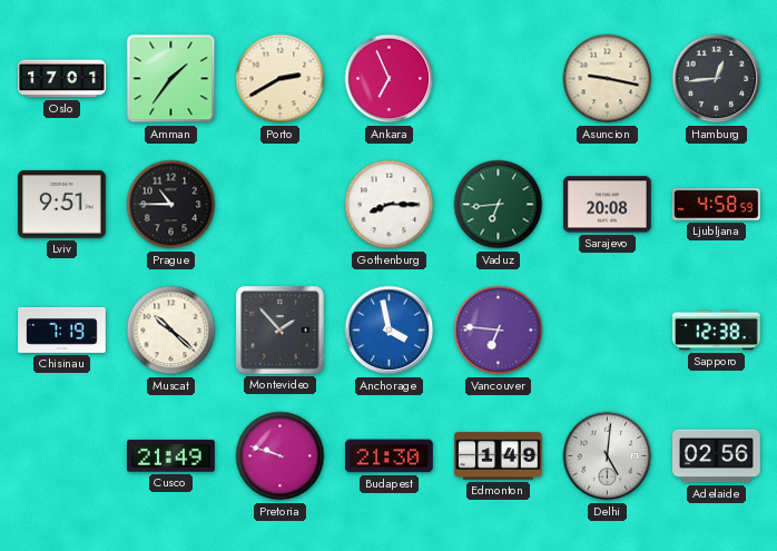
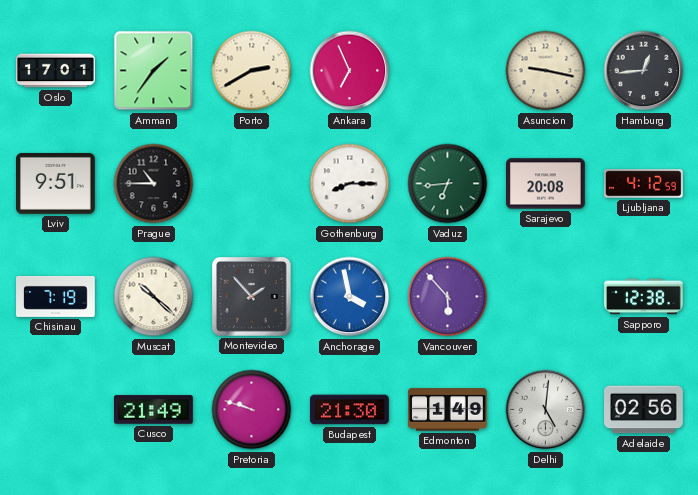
Ljubljana: 4:58 -> 4:12
Vancouver: 6:46 -> 5:53
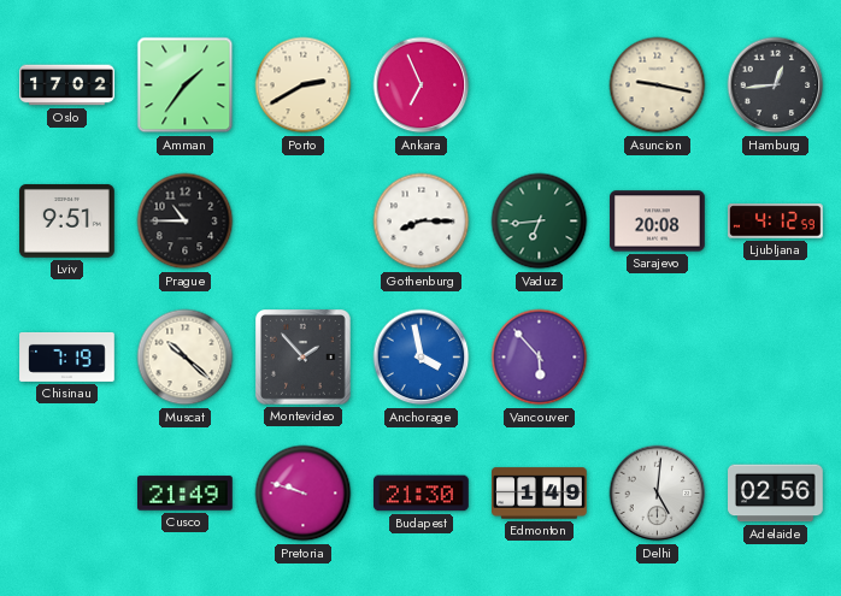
Oslo: 17:01 -> 17:02
Sapporo: 12:38 -> none
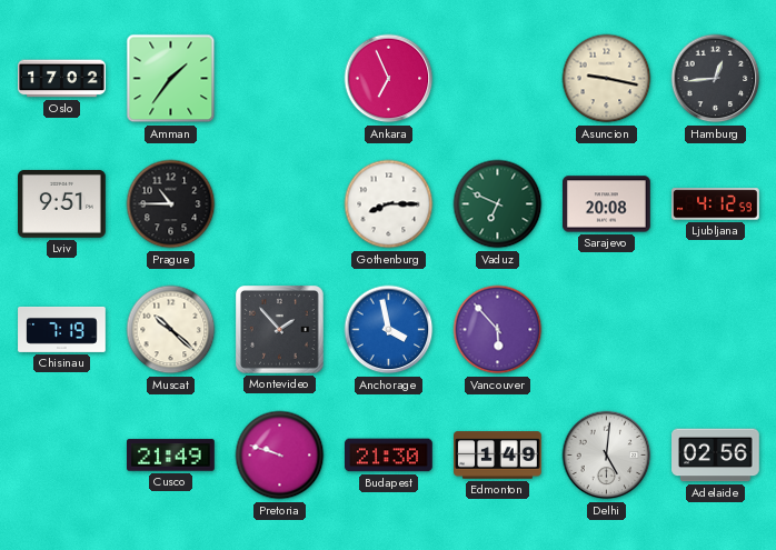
Porto: 2:40 -> none
Vaduz: 6:44 -> 6:49
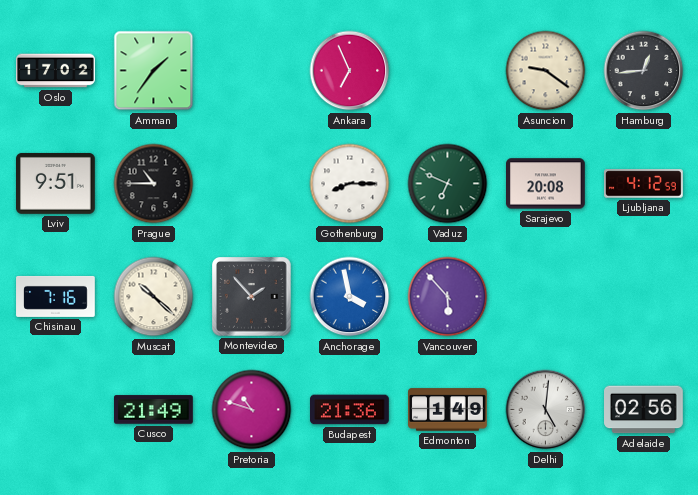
Asuncion: 9:17 -> 9:21
Chisinau: 7:19 -> 7:16
Pretoria: 9:48 -> 10:48
Budapest: 21:30 -> 21:36
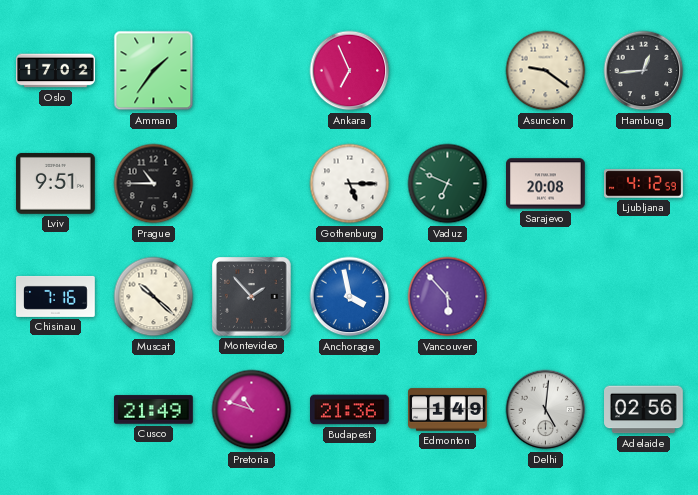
Gothenburg: 8:15 -> 5:15
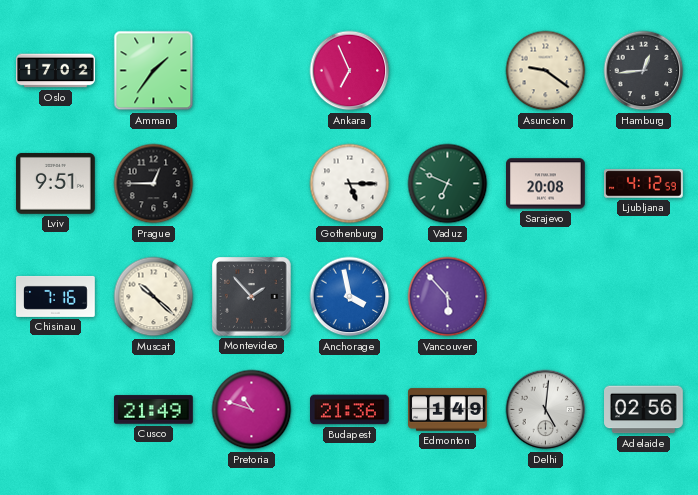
Prague: 10:45 -> 12:45
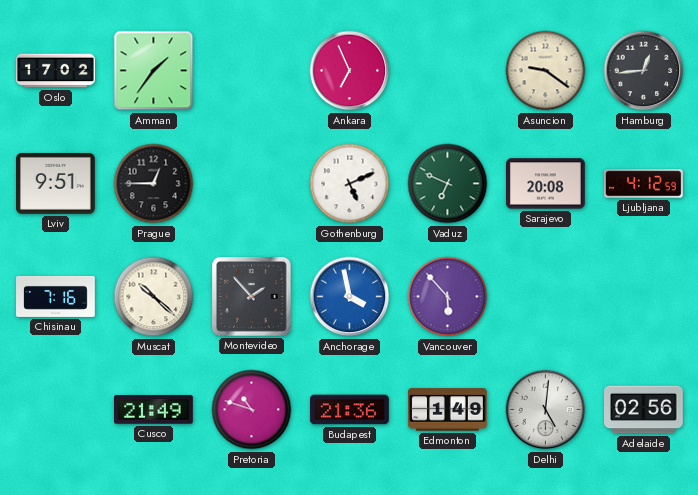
Gothenburg: 5:15 -> 5:11
